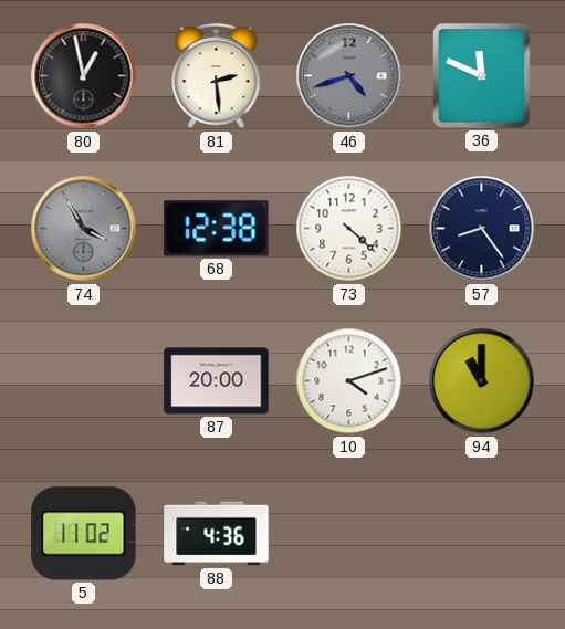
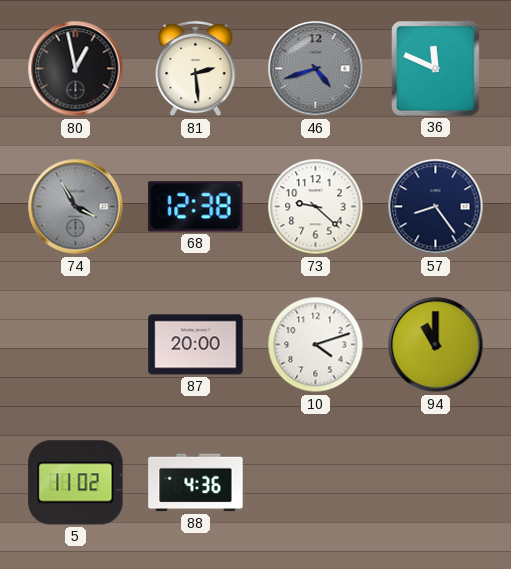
73: 4:22 -> 9:22
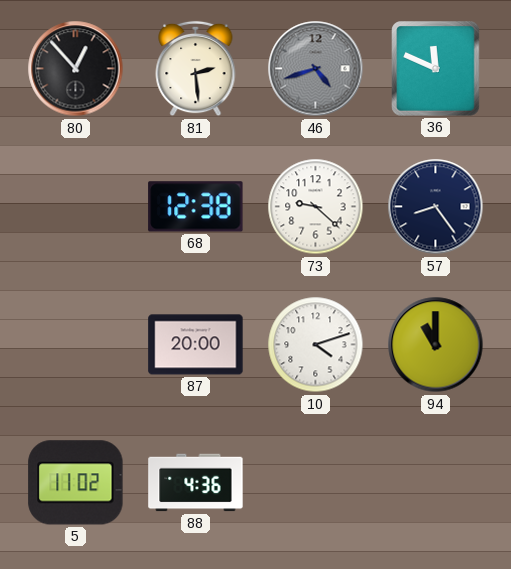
80: 12:58 -> 12:53
74: 3:55 -> none
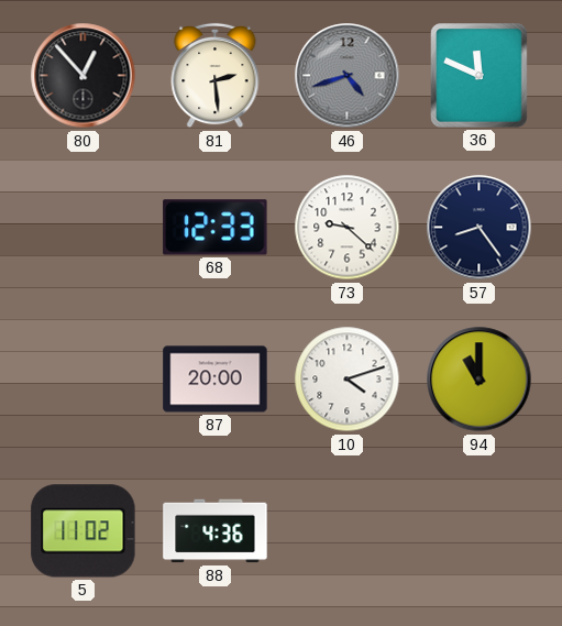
68: 12:38 -> 12:33
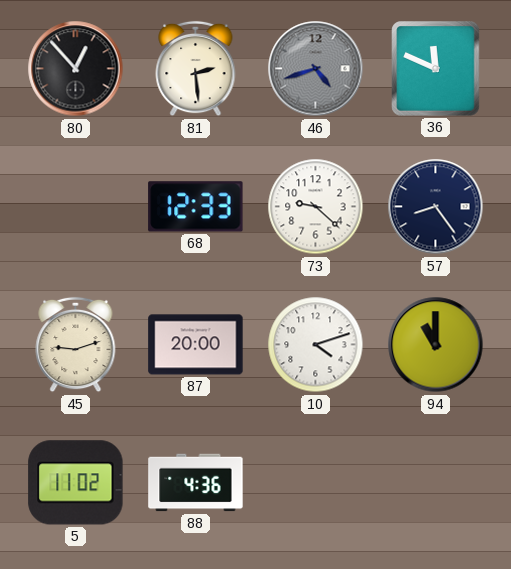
45: none -> 9:12
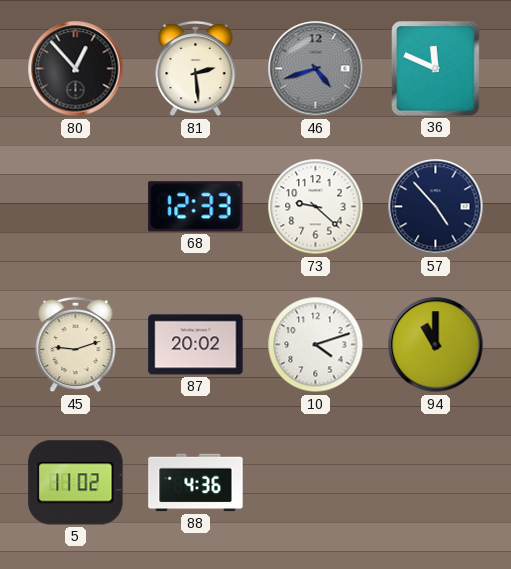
57: 8:24 -> 4:53
87: 20:00 -> 20:02
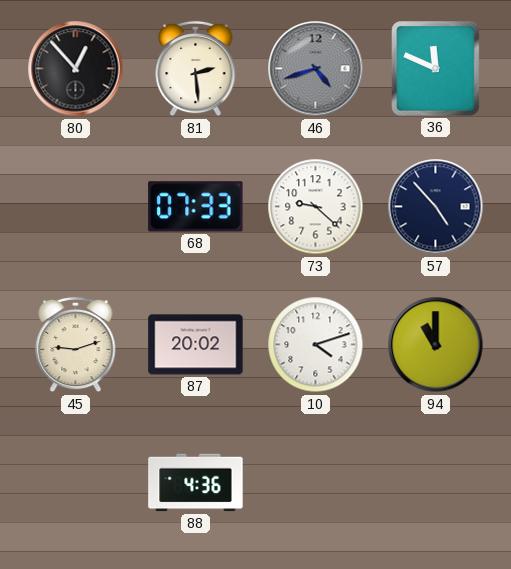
68: 12:33 -> 07:33
5: 11:02 -> none
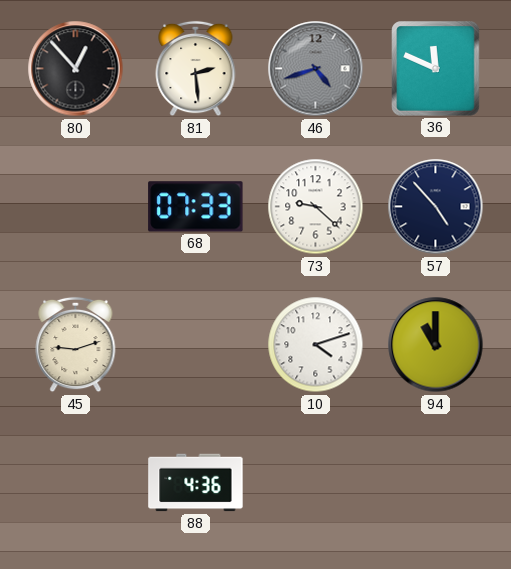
87: 20:02 -> none
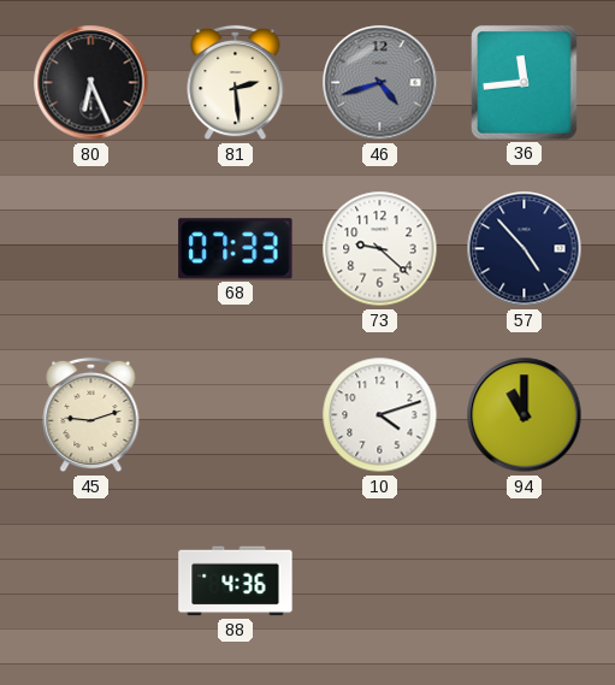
80: 12:53 -> 6:26
36: 11:49 -> 11:44
